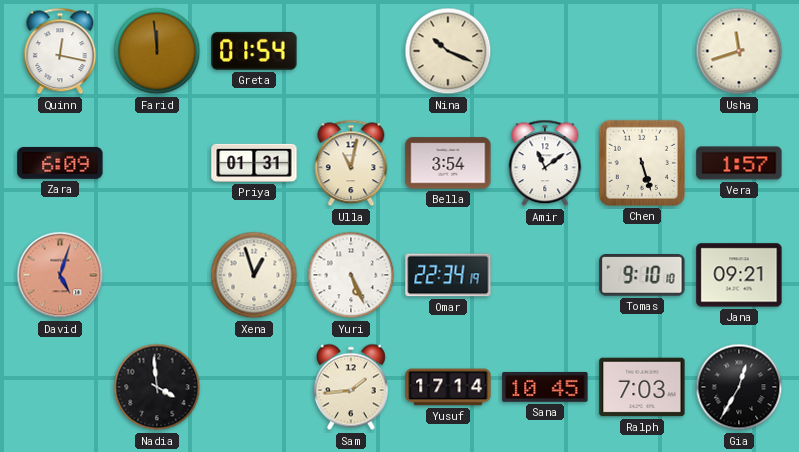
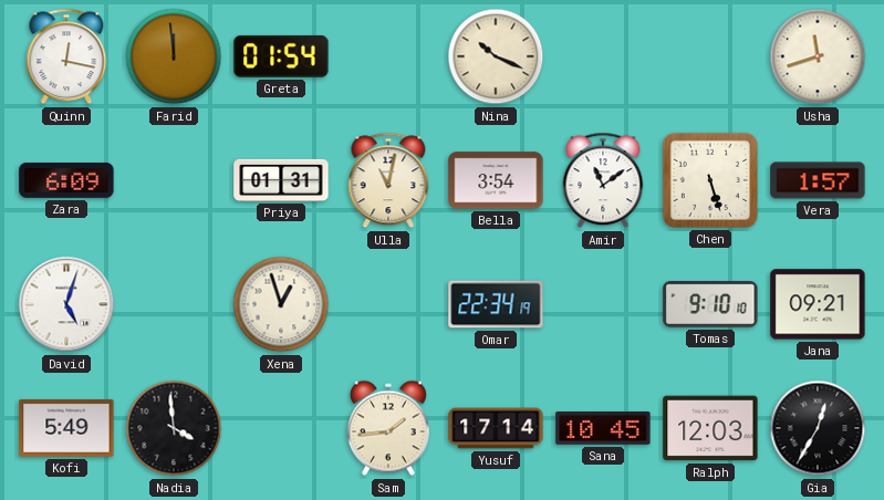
David dial: salmon -> white
Yuri: 5:26 -> none
Kofi: none -> 5:49
Ralph: 7:03 -> 12:03
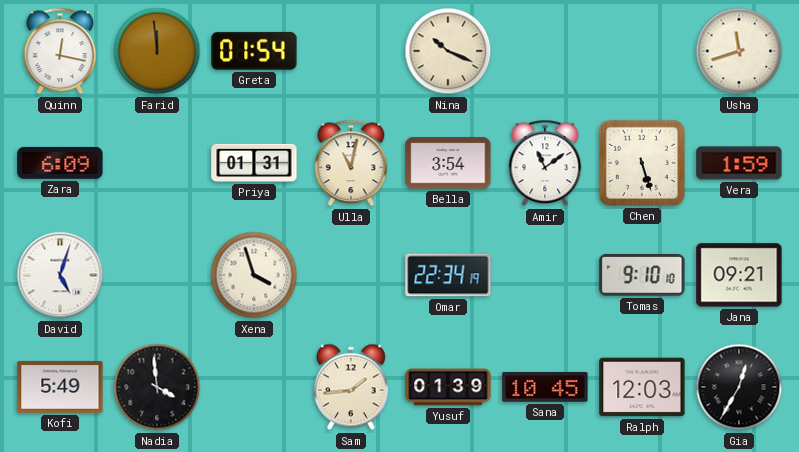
Vera: 1:57 -> 1:59
Xena: 12:57 -> 3:57
Yusuf: 17:14 -> 01:39
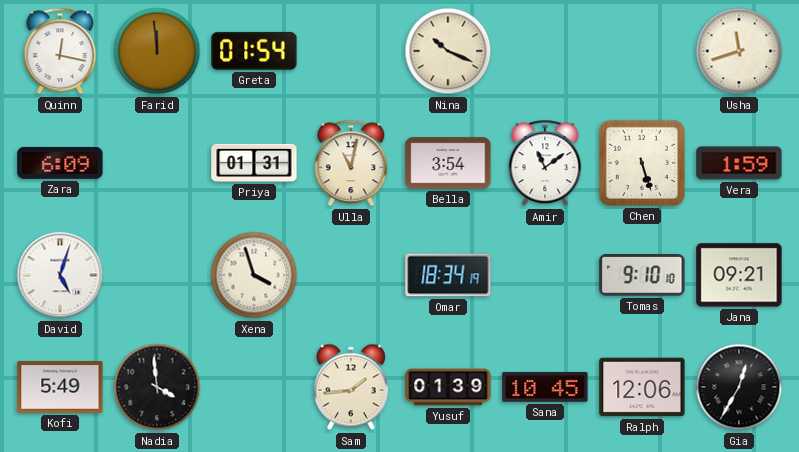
Omar: 22:34 -> 18:34
Ralph: 12:03 -> 12:06
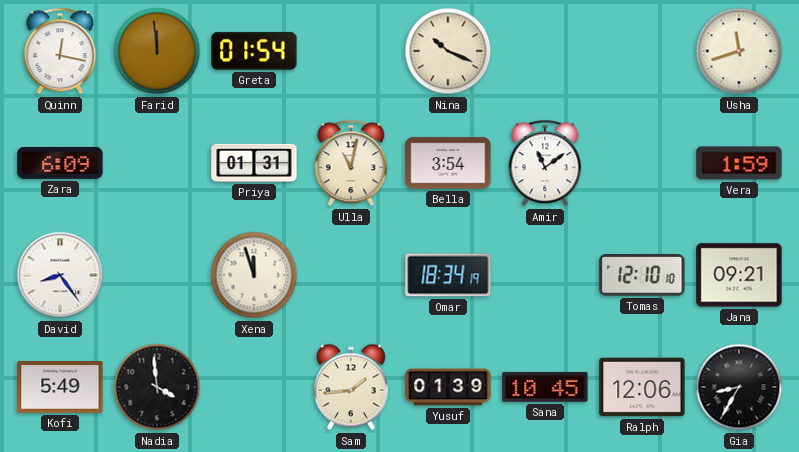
Chen: 5:27 -> none
David: 5:03 -> 8:24
Xena: 3:57 -> 11:57
Tomas: 9:10 -> 12:10
Gia: 12:35 -> 8:35
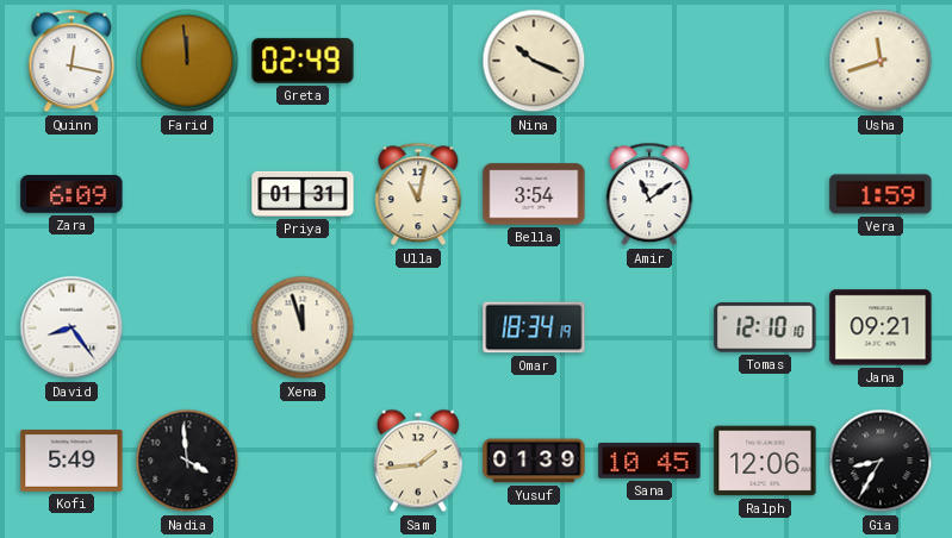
Greta: 01:54 -> 02:49
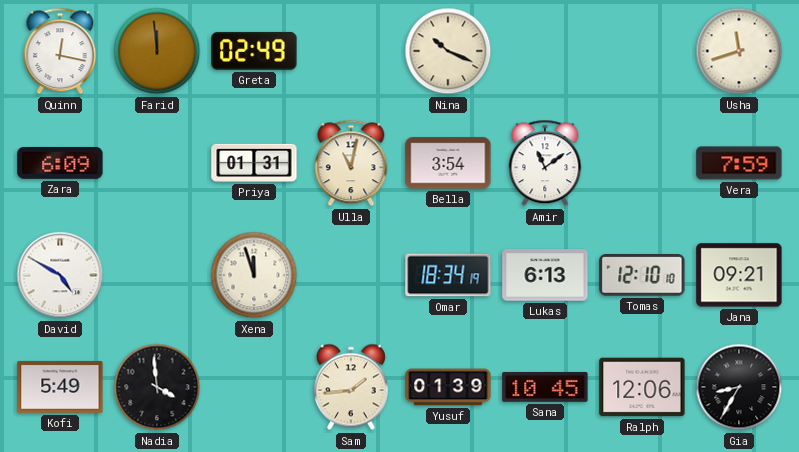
Vera: 1:59 -> 7:59
David: 8:24 -> 4:50
Lukas: none -> 6:13
